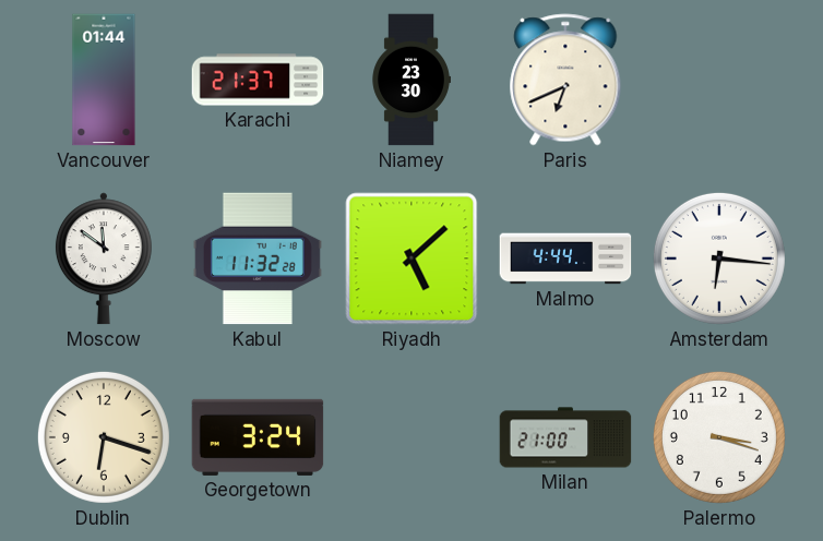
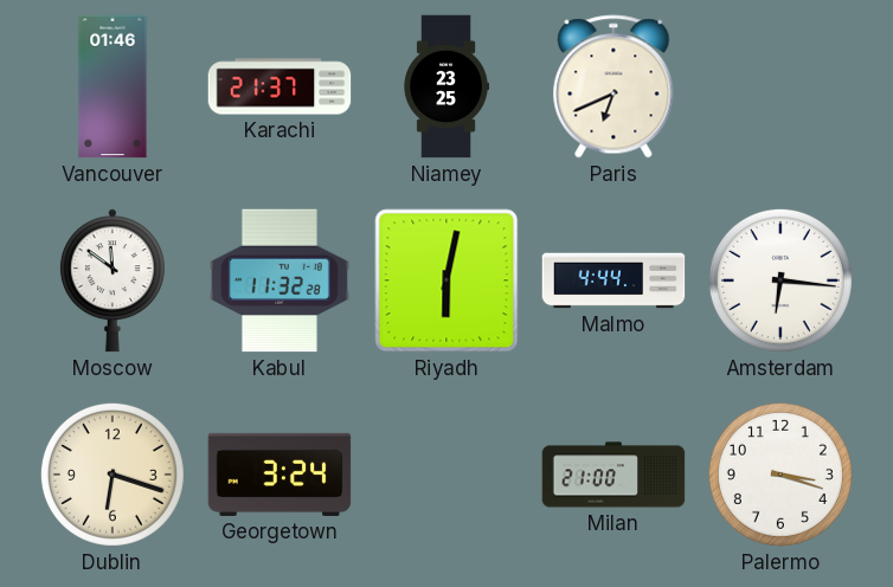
Vancouver: 01:44 -> 01:46
Niamey: 23:30 -> 23:25
Riyadh: 5:08 -> 6:02
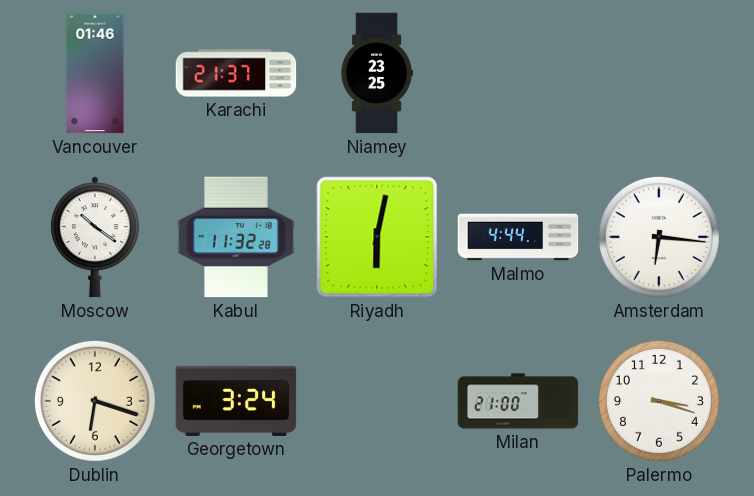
Paris: 6:41 -> none
Moscow: 11:51 -> 10:21
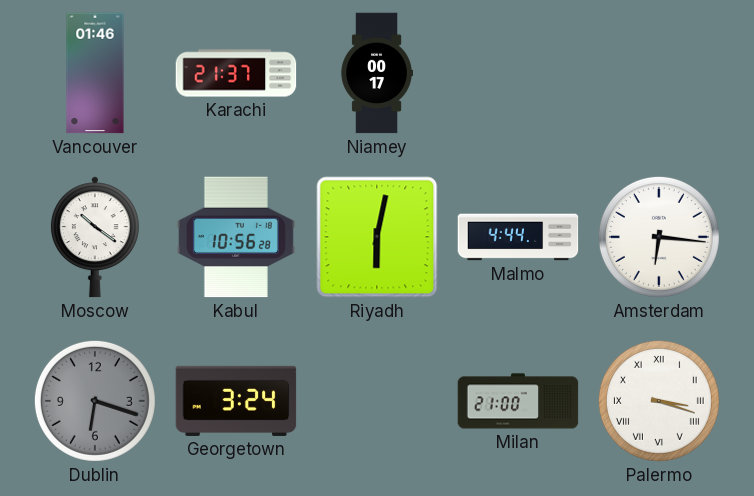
Niamey: 23:25 -> 00:17
Kabul: 11:32 -> 10:56
Dublin dial: cream -> grey
Palermo numerals: Arabic -> Roman
